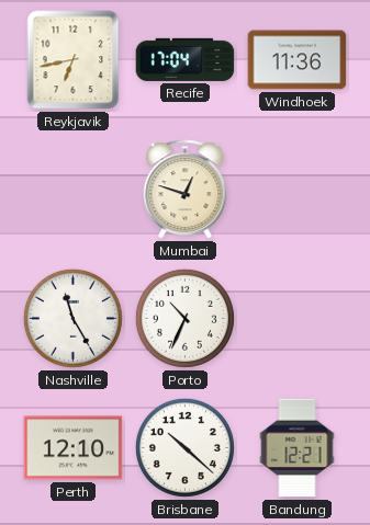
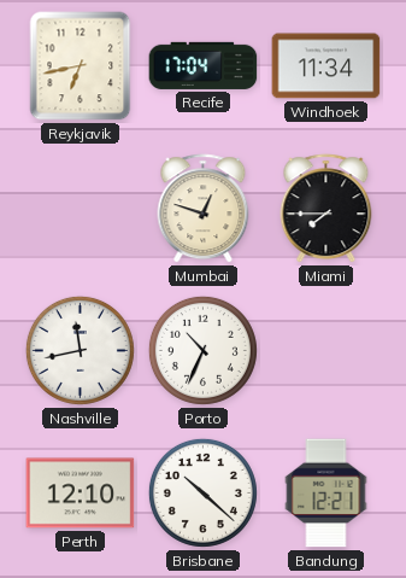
Windhoek: 11:36 -> 11:34
Miami: none -> 7:45
Nashville: 11:25 -> 11:43
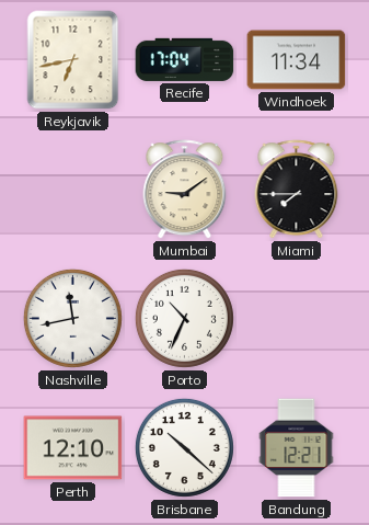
Mumbai: 12:48 -> 9:09
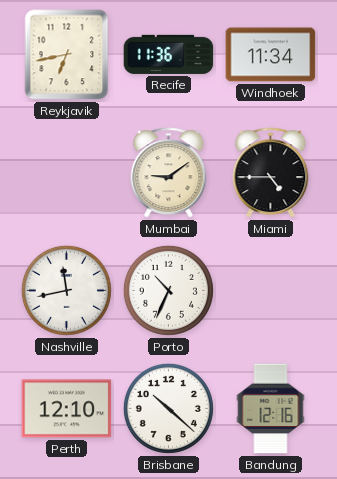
Recife: 17:04 -> 11:36
Miami: 7:45 -> 4:45
Bandung: 12:21 -> 12:16
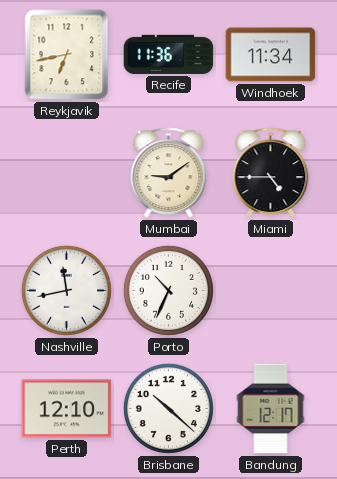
Bandung: 12:16 -> 12:17
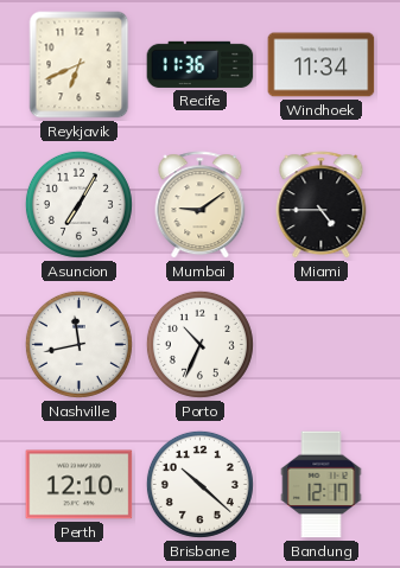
Reykjavik: 6:43 -> 6:41
Asuncion: none -> 7:05
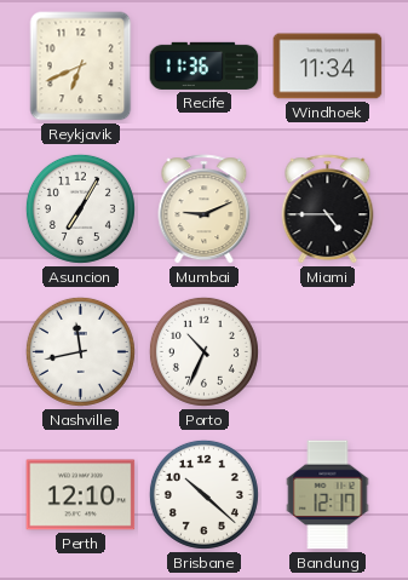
Mumbai: 9:09 -> 9:11
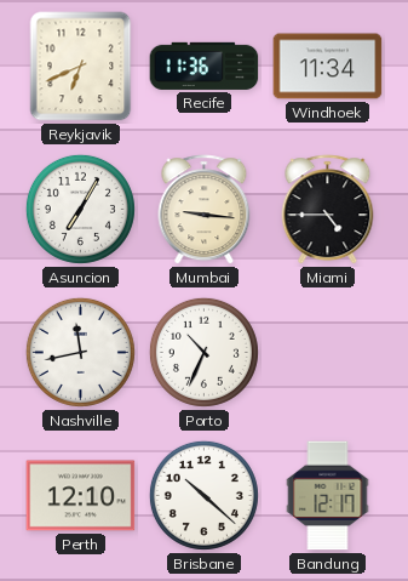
Mumbai: 9:11 -> 9:16
